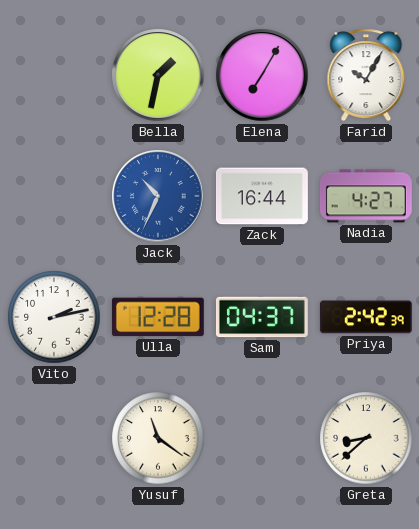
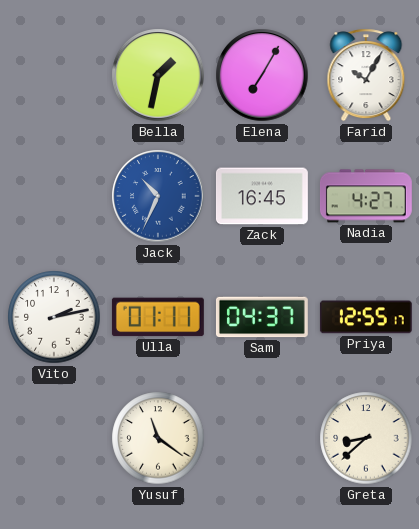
Zack: 16:44 -> 16:45
Ulla: 12:28 -> 01:11
Priya: 2:42 -> 12:55
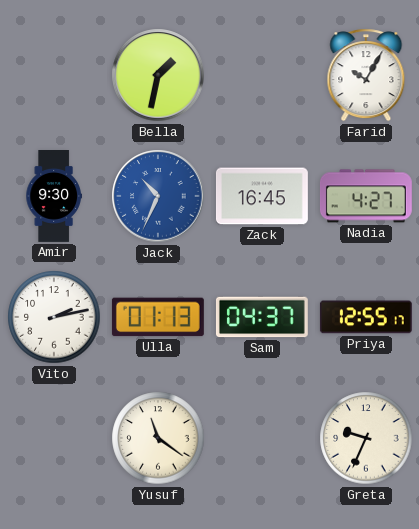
Elena: 7:05 -> none
Amir: none -> 9:30
Ulla: 01:11 -> 01:13
Greta: 8:38 -> 9:34
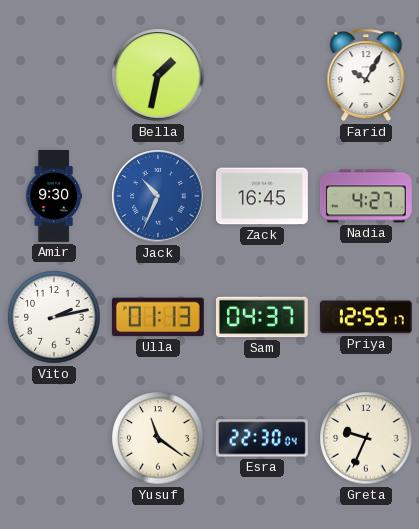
Esra: none -> 22:30
